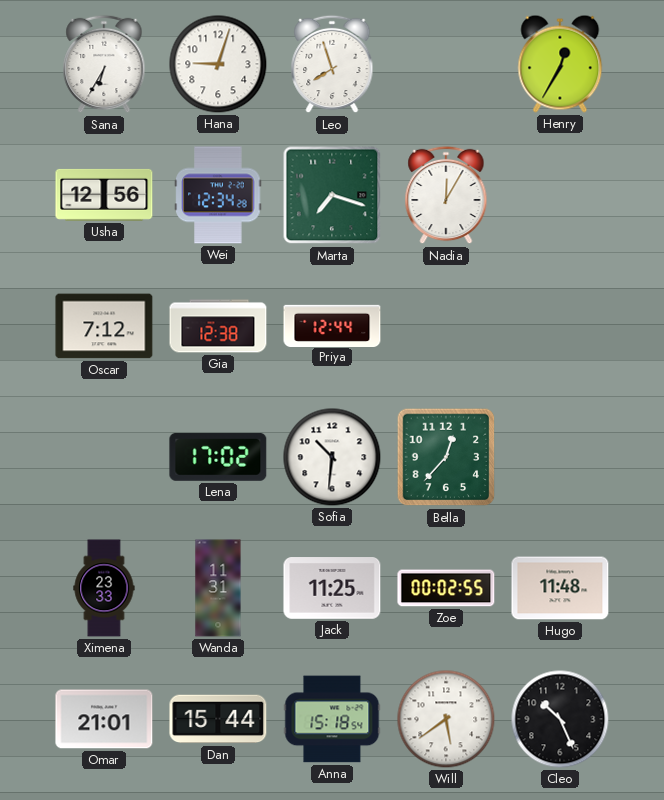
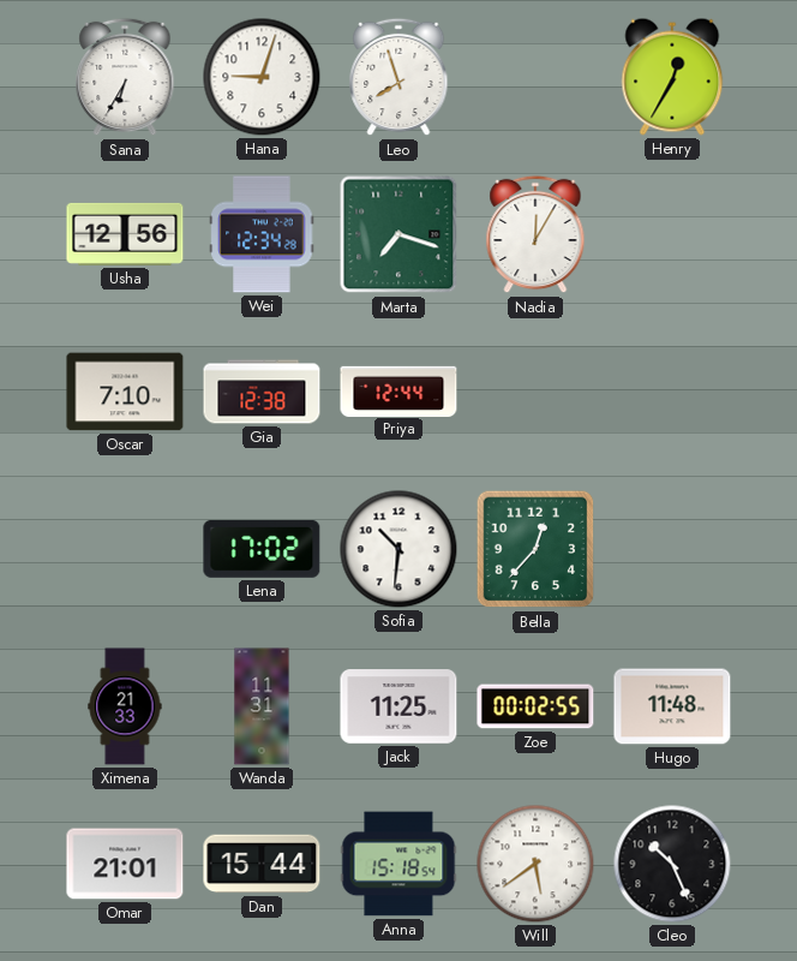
Oscar: 7:12 -> 7:10
Ximena: 23:33 -> 21:33
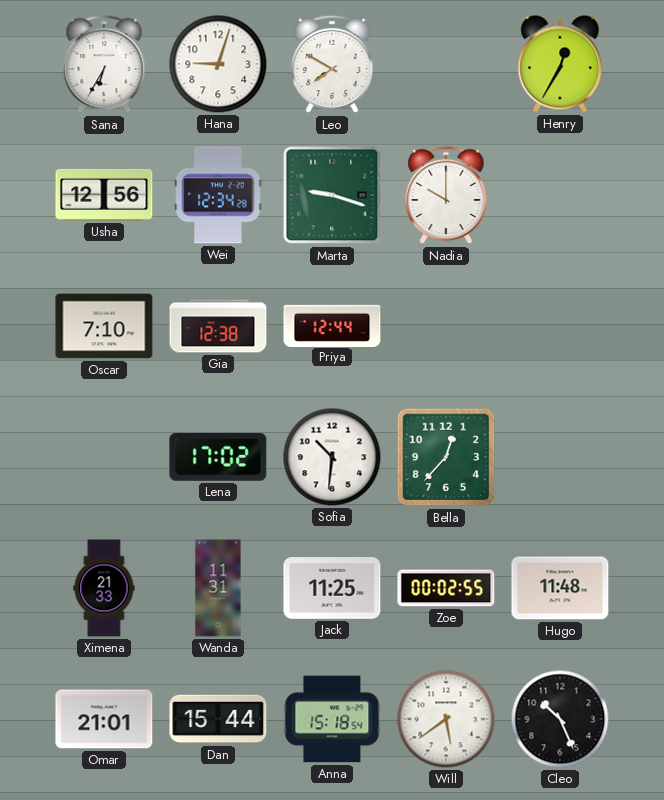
Leo: 7:57 -> 7:50
Marta: 7:18 -> 9:18
Nadia: 12:05 -> 10:00
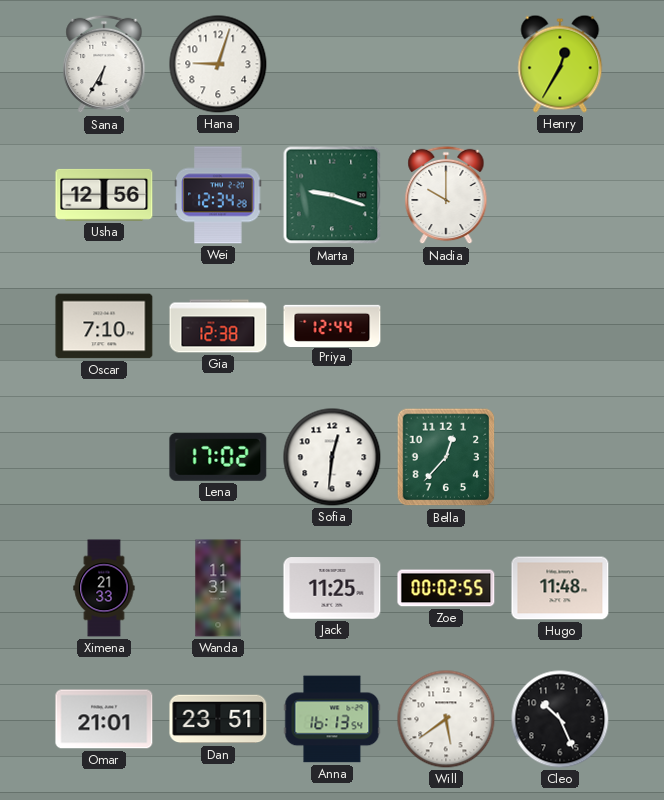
Leo: 7:50 -> none
Sofia: 10:31 -> 12:31
Dan: 15:44 -> 23:51
Anna: 15:18 -> 16:13
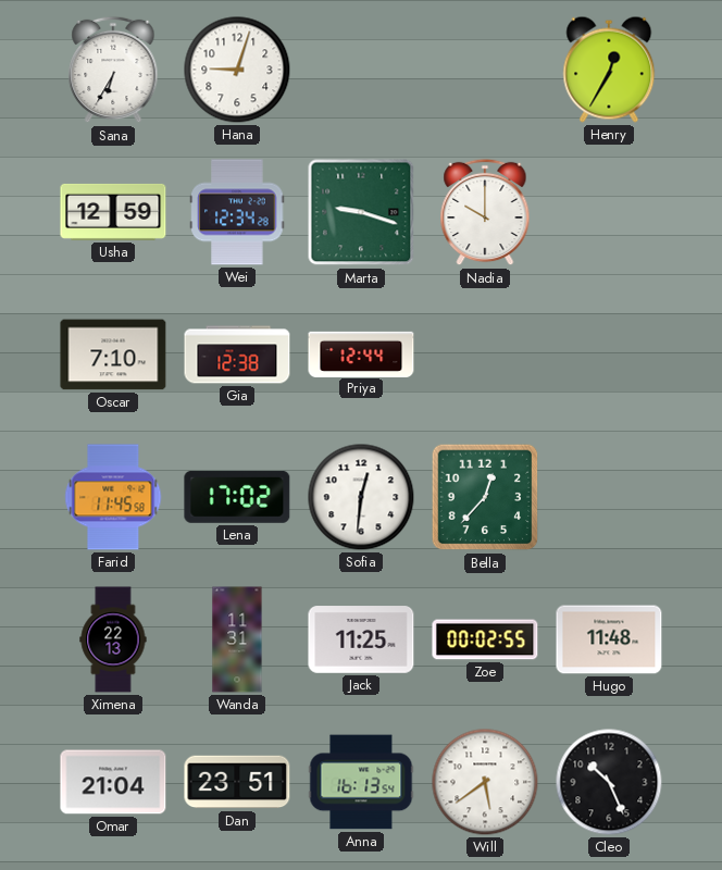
Usha: 12:56 -> 12:59
Farid: none -> 11:45
Ximena: 21:33 -> 22:13
Omar: 21:01 -> 21:04
